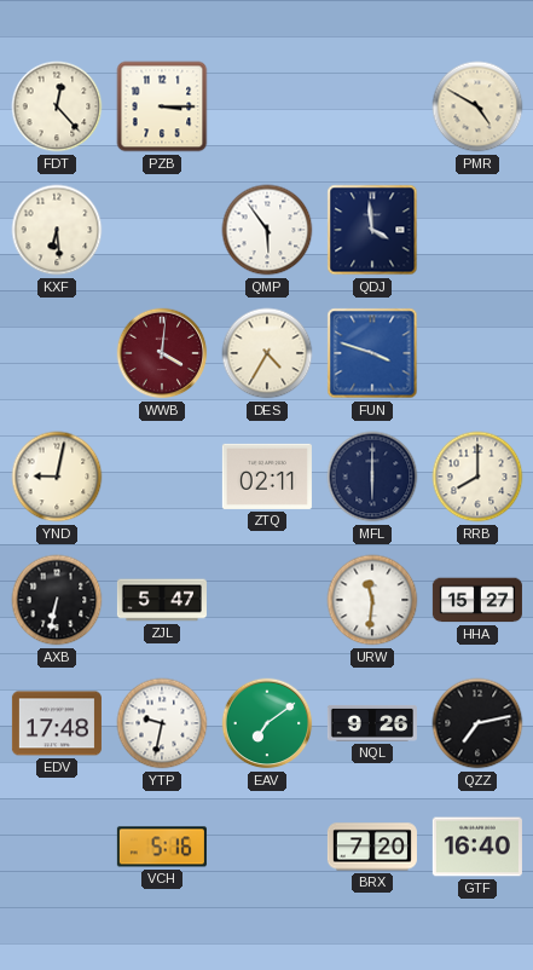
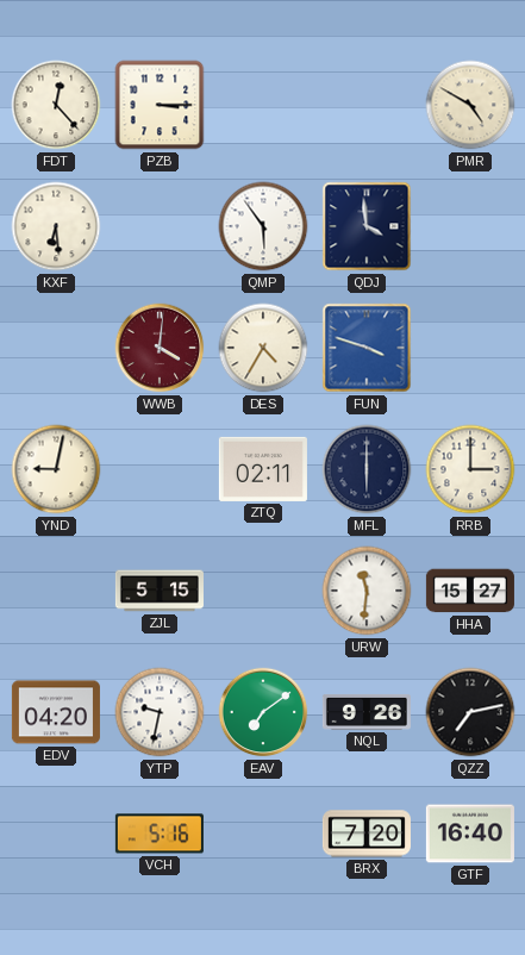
RRB: 8:00 -> 3:00
AXB: 6:32 -> none
ZJL: 5:47 -> 5:15
EDV: 17:48 -> 04:20
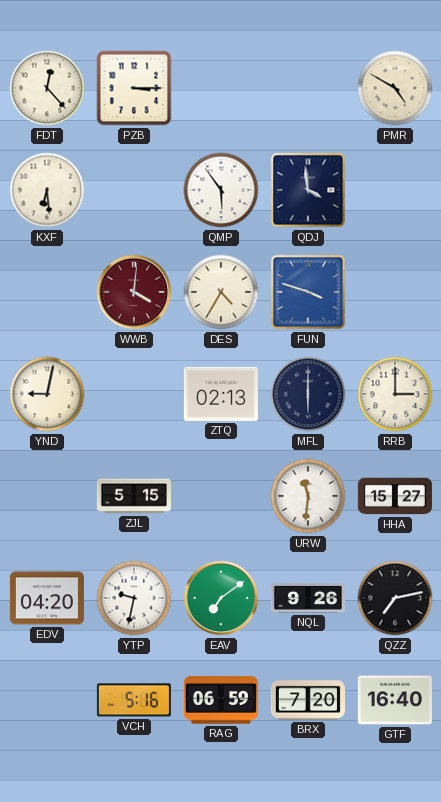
ZTQ: 02:11 -> 02:13
RAG: none -> 06:59
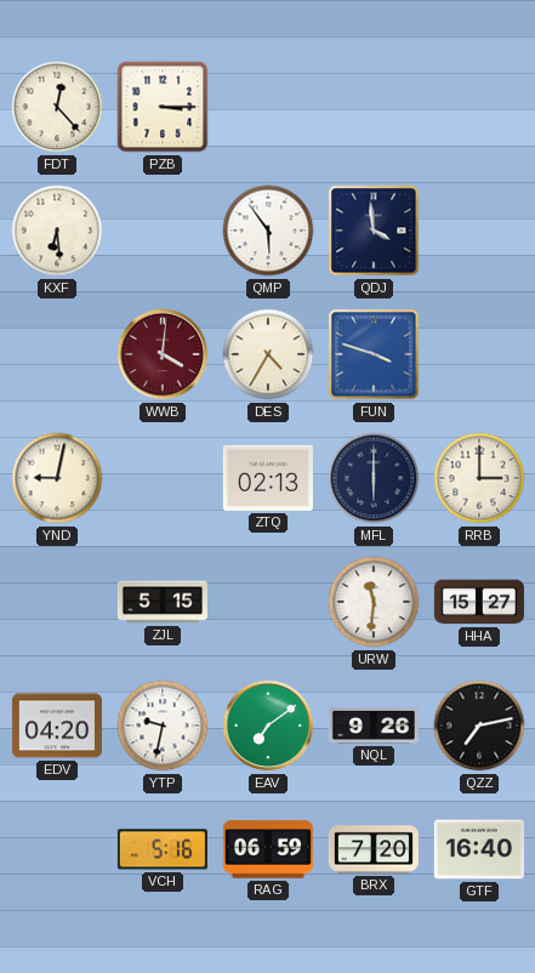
PMR: 4:50 -> none
